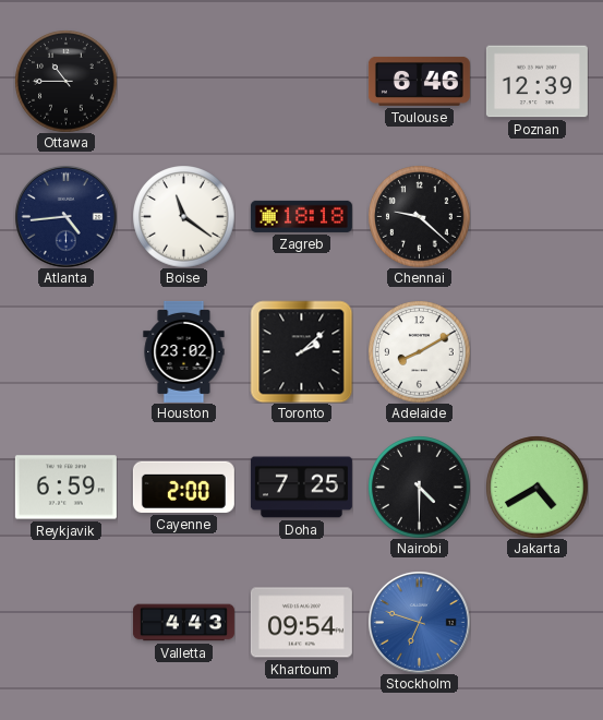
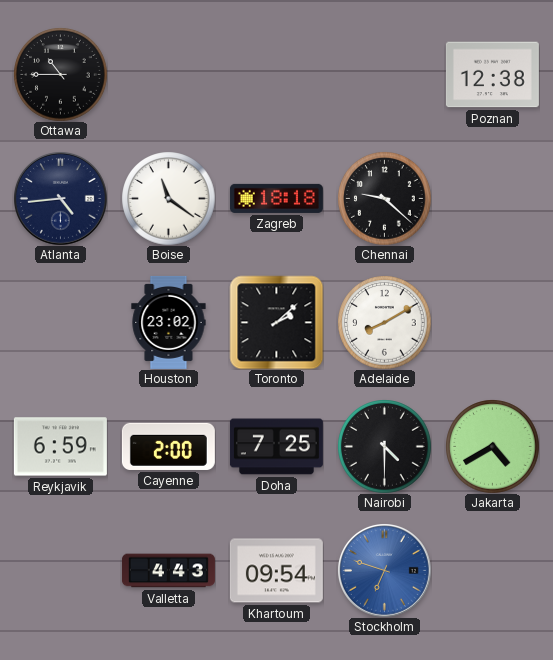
Toulouse: 6:46 -> none
Poznan: 12:39 -> 12:38
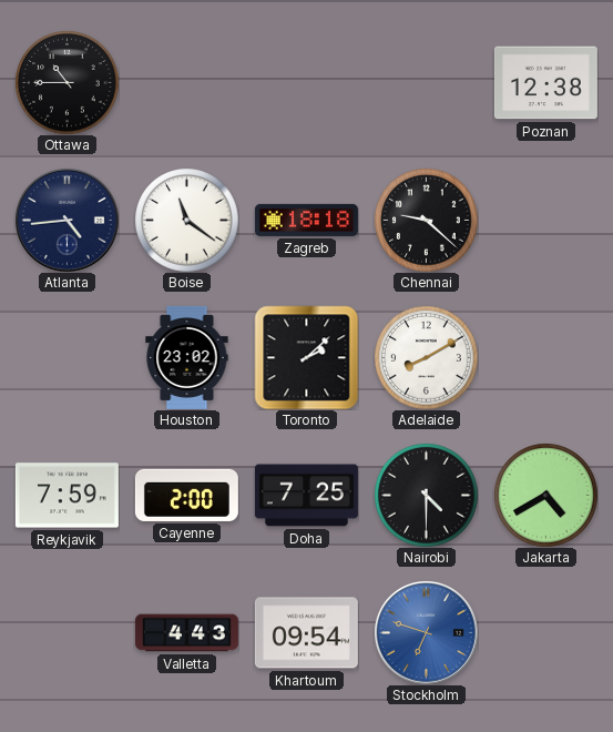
Reykjavik: 6:59 -> 7:59
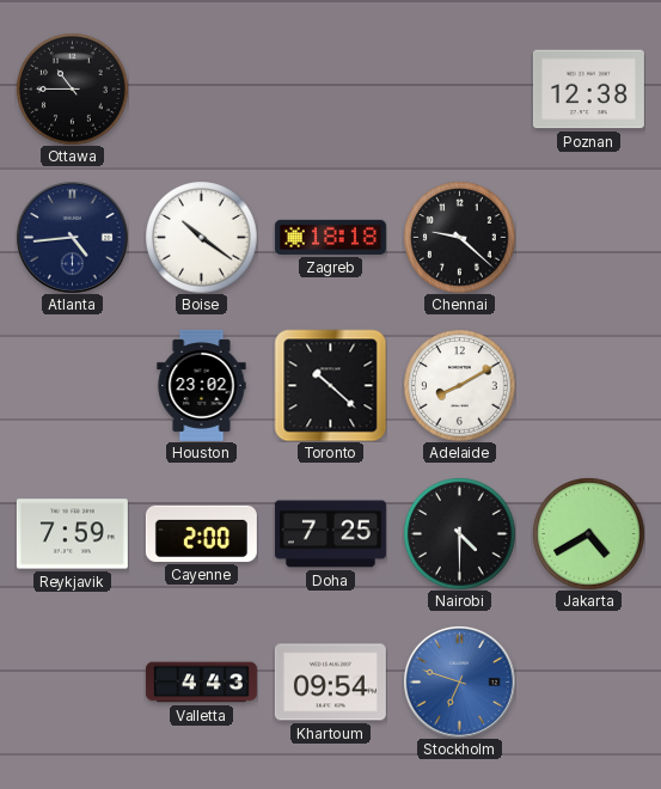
Boise: 11:21 -> 10:21
Toronto: 2:08 -> 10:22
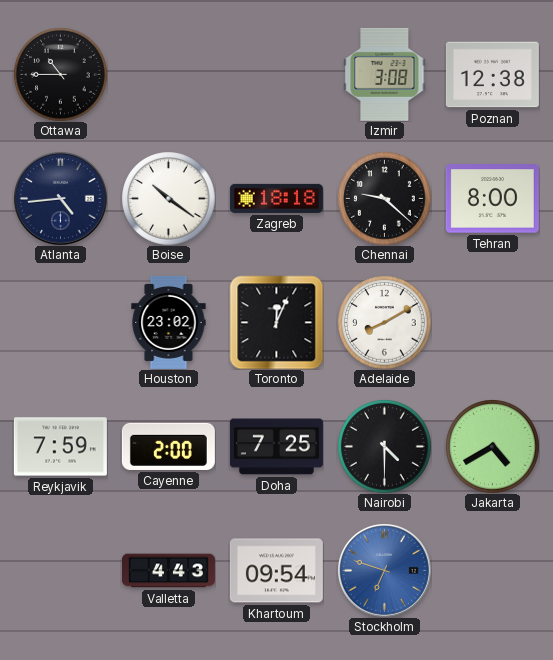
Izmir: none -> 3:08
Tehran: none -> 8:00
Toronto: 10:22 -> 12:04
